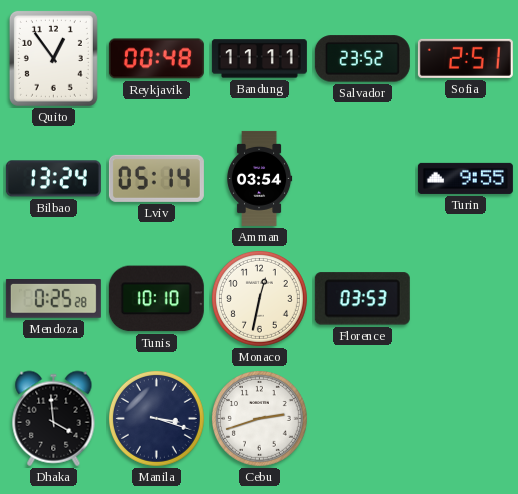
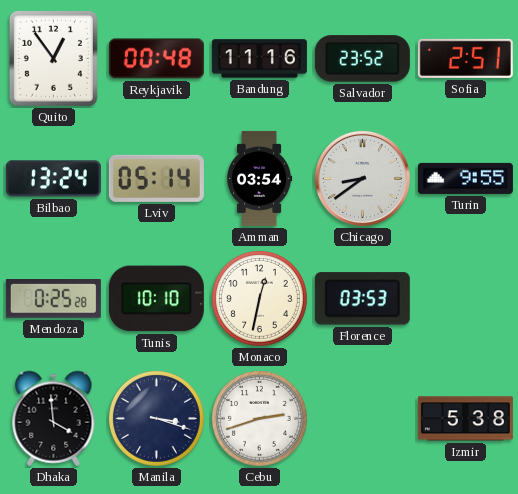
Bandung: 11:11 -> 11:16
Chicago: none -> 8:39
Izmir: none -> 5:38
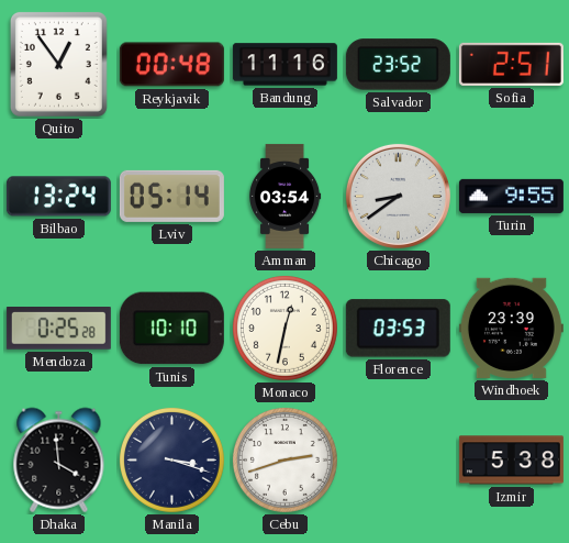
Windhoek: none -> 23:39
